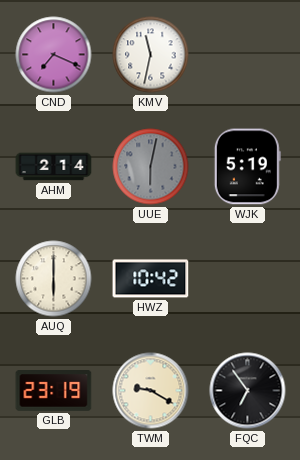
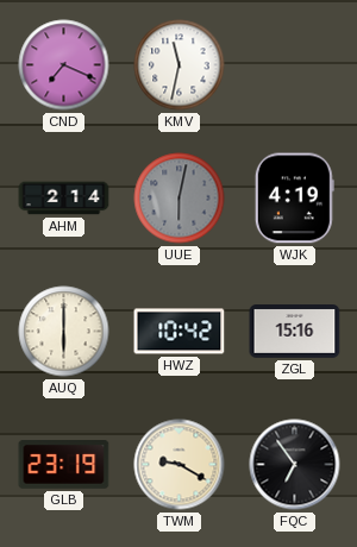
WJK: 5:19 -> 4:19
ZGL: none -> 15:16
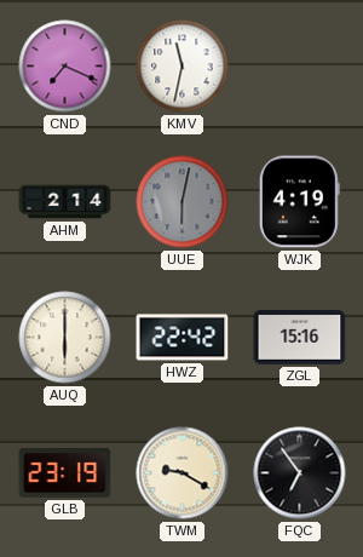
HWZ: 10:42 -> 22:42
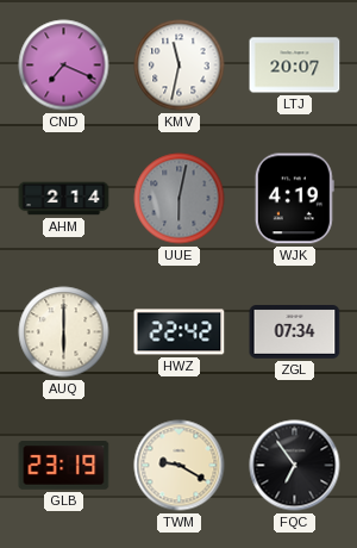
LTJ: none -> 20:07
ZGL: 15:16 -> 07:34
